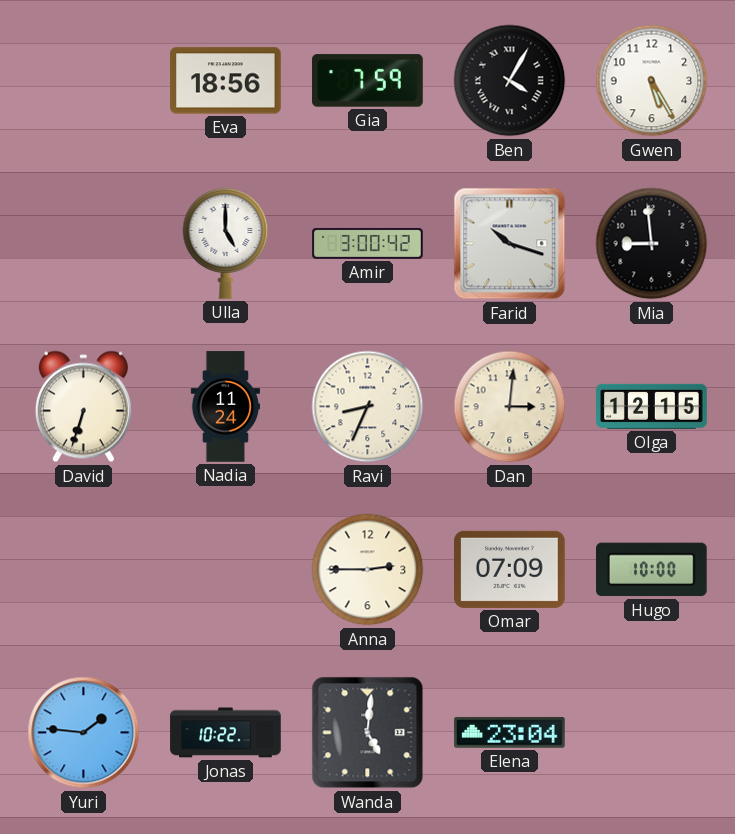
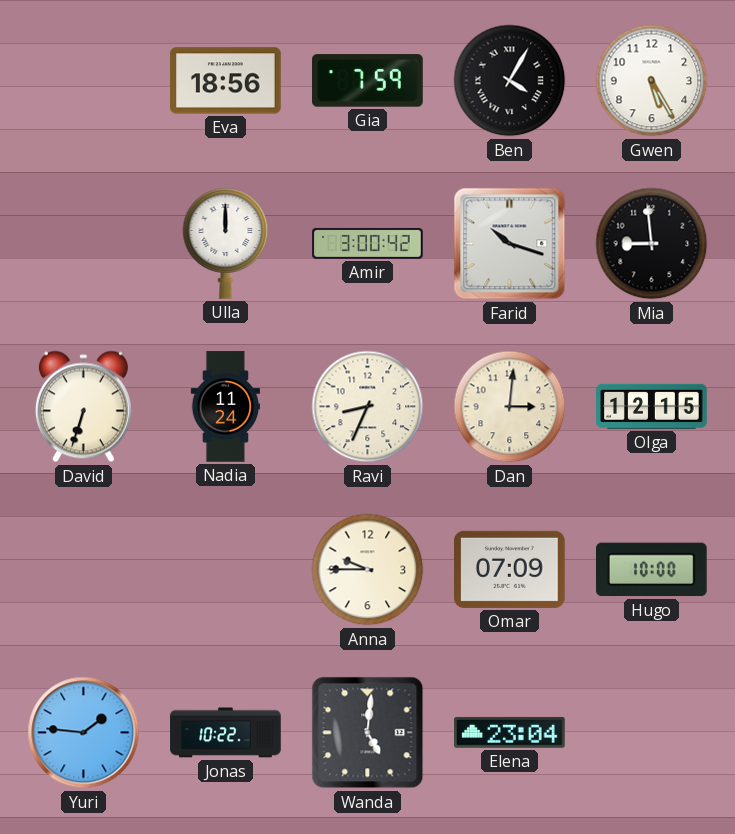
Ulla: 5:00 -> 12:00
Anna: 2:45 -> 9:45
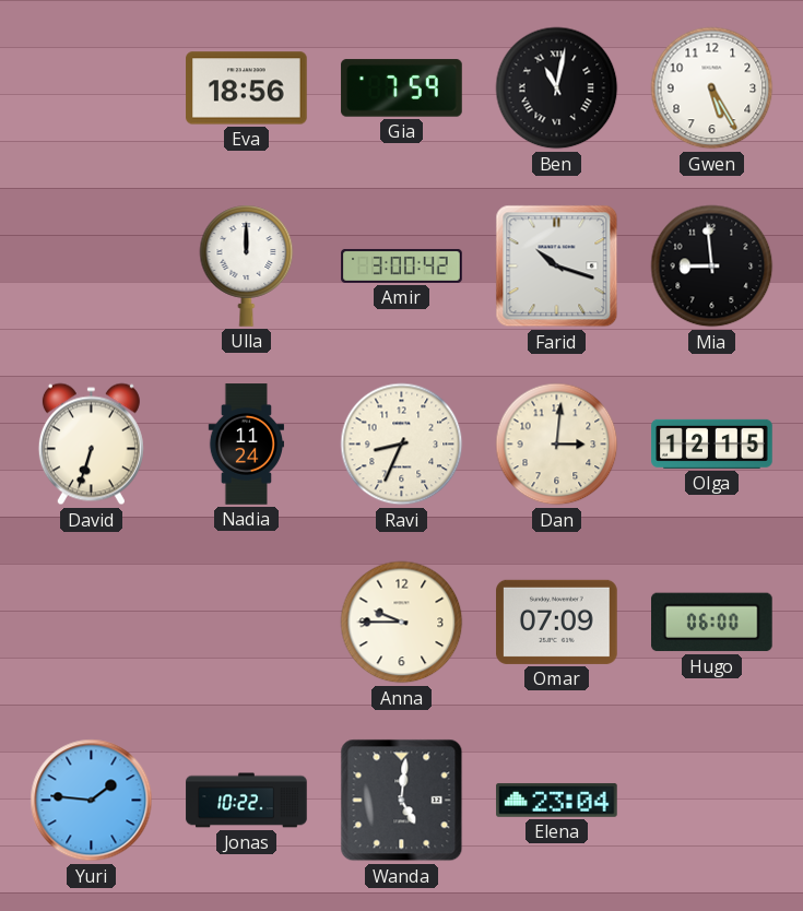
Ben: 4:05 -> 11:02
Hugo: 10:00 -> 06:00
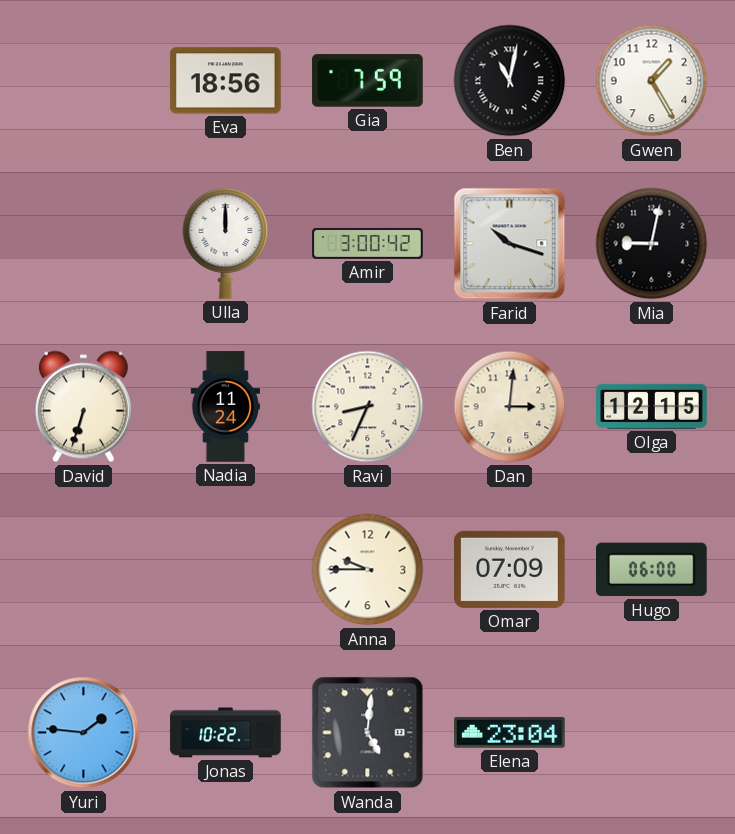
Gwen: 5:25 -> 1:25
Mia: 8:59 -> 9:02
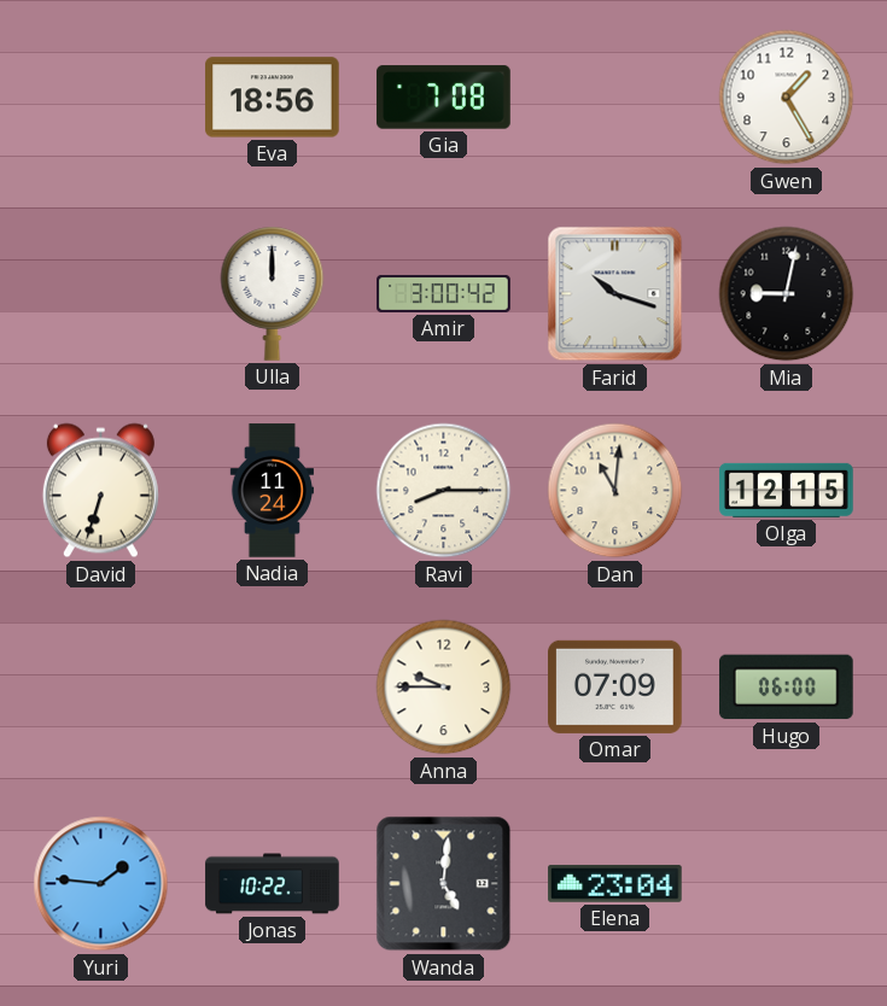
Gia: 7:59 -> 7:08
Ben: 11:02 -> none
Ravi: 8:34 -> 8:15
Dan: 3:01 -> 11:01
